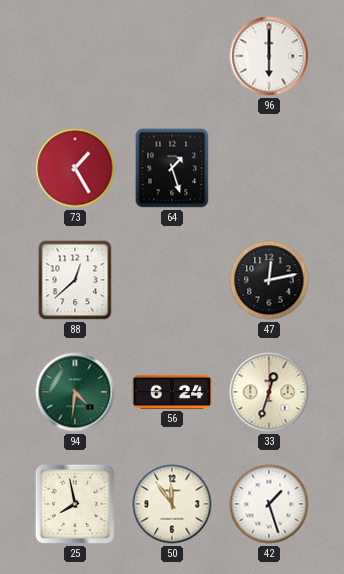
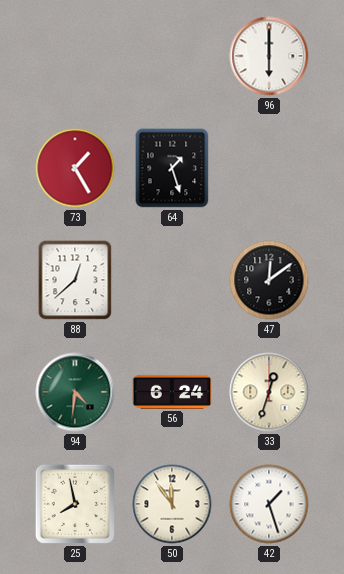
47: 12:13 -> 12:09
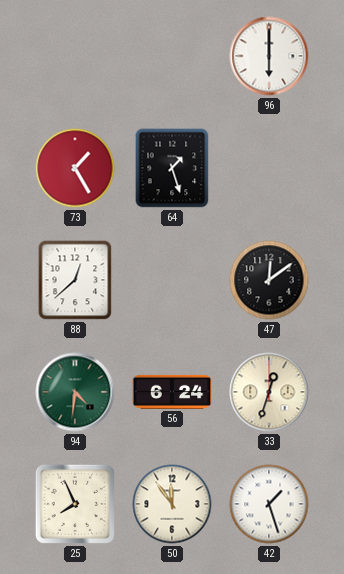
25: 7:58 -> 7:56
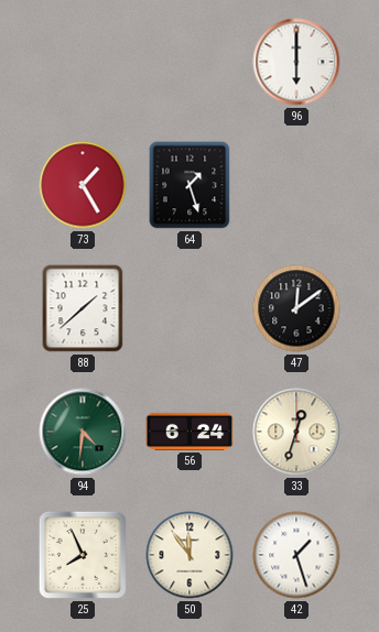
88: 12:38 -> 1:38
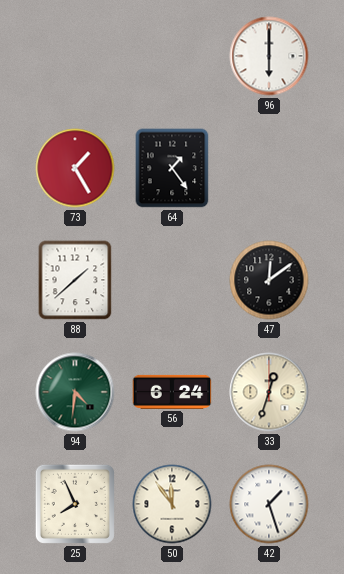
64: 1:27 -> 1:24
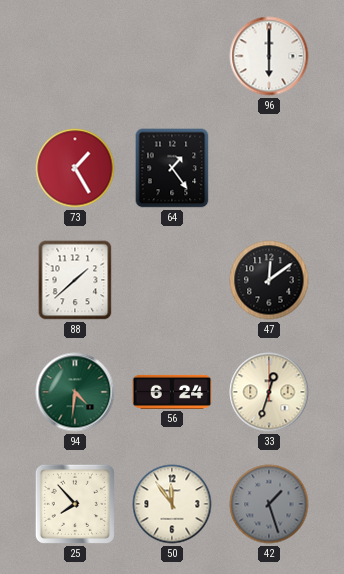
25: 7:56 -> 7:53
42 dial: white -> grey
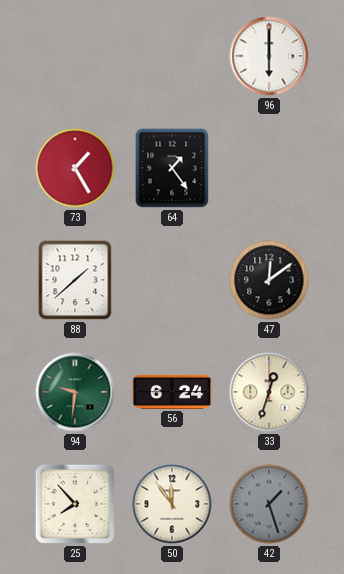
94: 4:31 -> 9:31
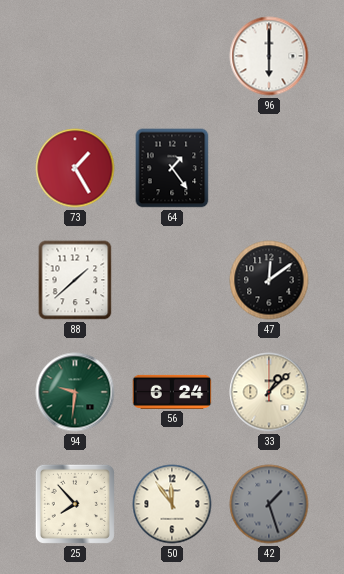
33: 12:33 -> 1:08
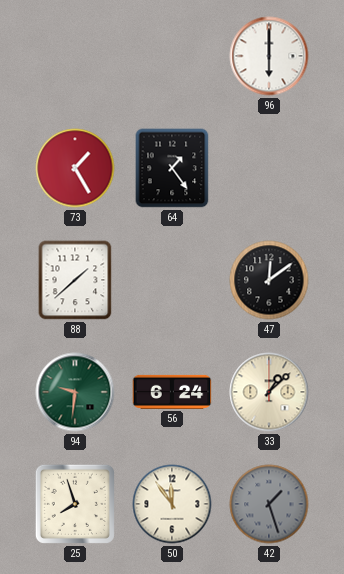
25: 7:53 -> 7:57
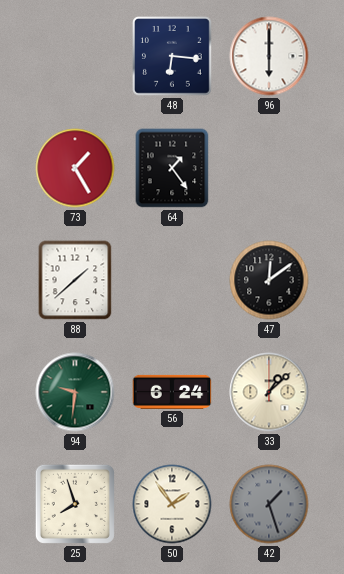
48: none -> 6:16
50: 11:54 -> 1:54
